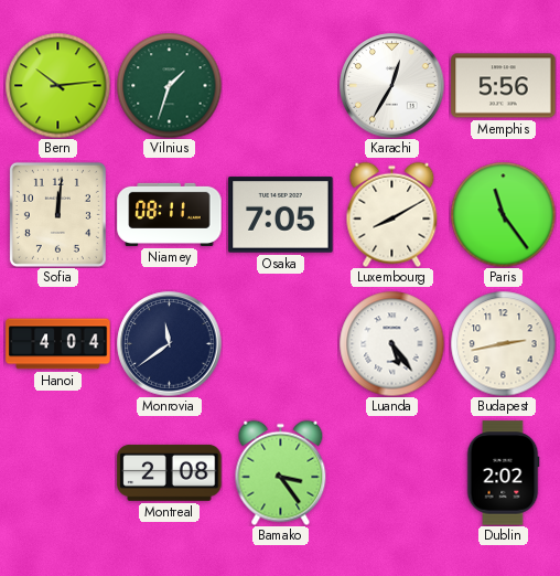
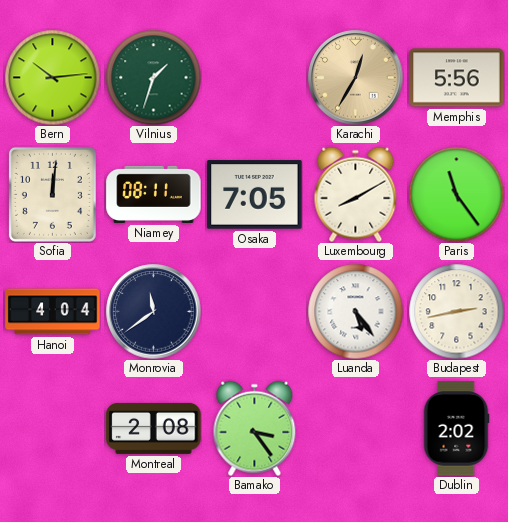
Karachi dial: white -> champagne
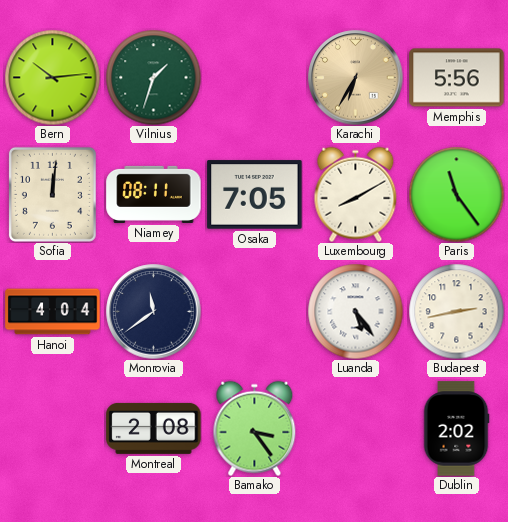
Karachi: 12:35 -> 6:35
